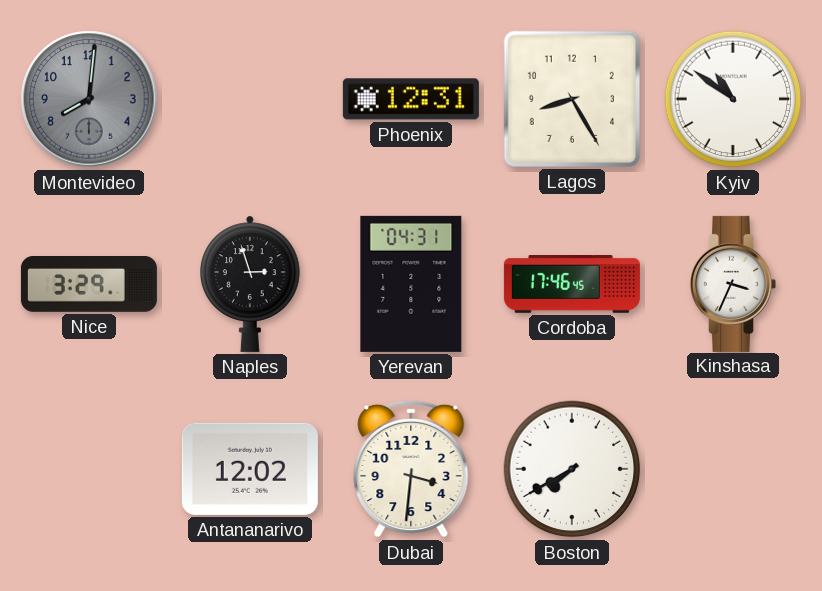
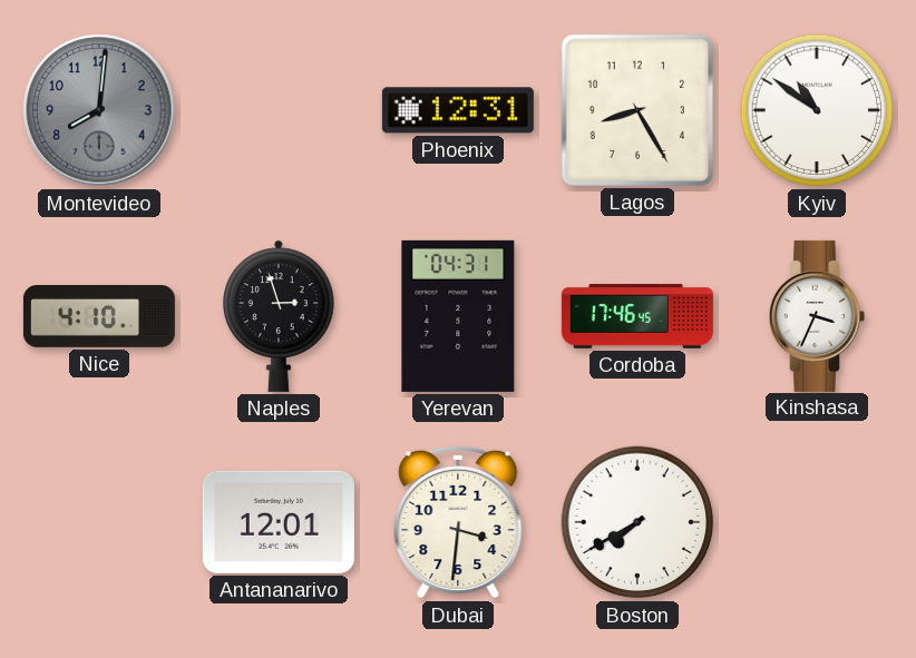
Nice: 3:29 -> 4:10
Antananarivo: 12:02 -> 12:01
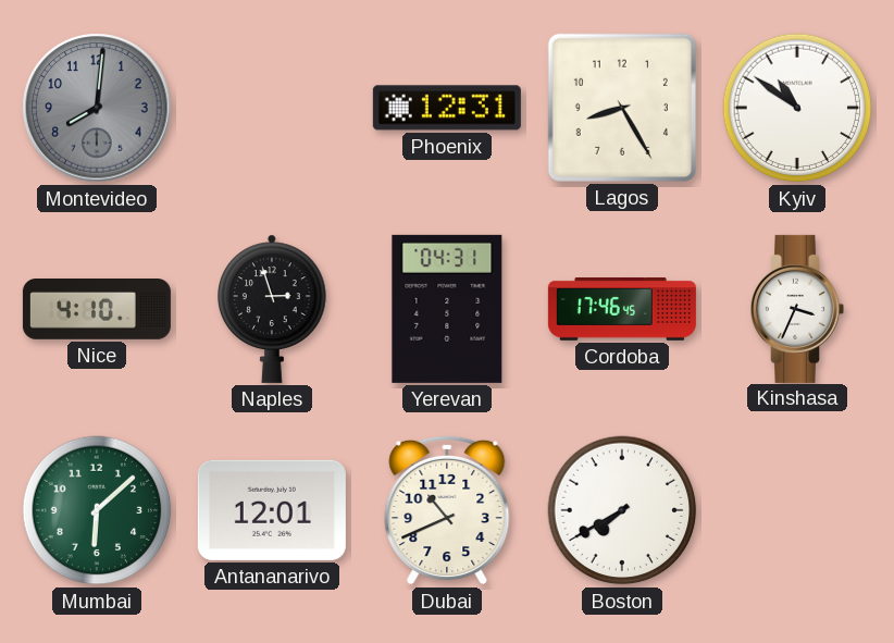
Mumbai: none -> 6:08
Dubai: 3:31 -> 10:41
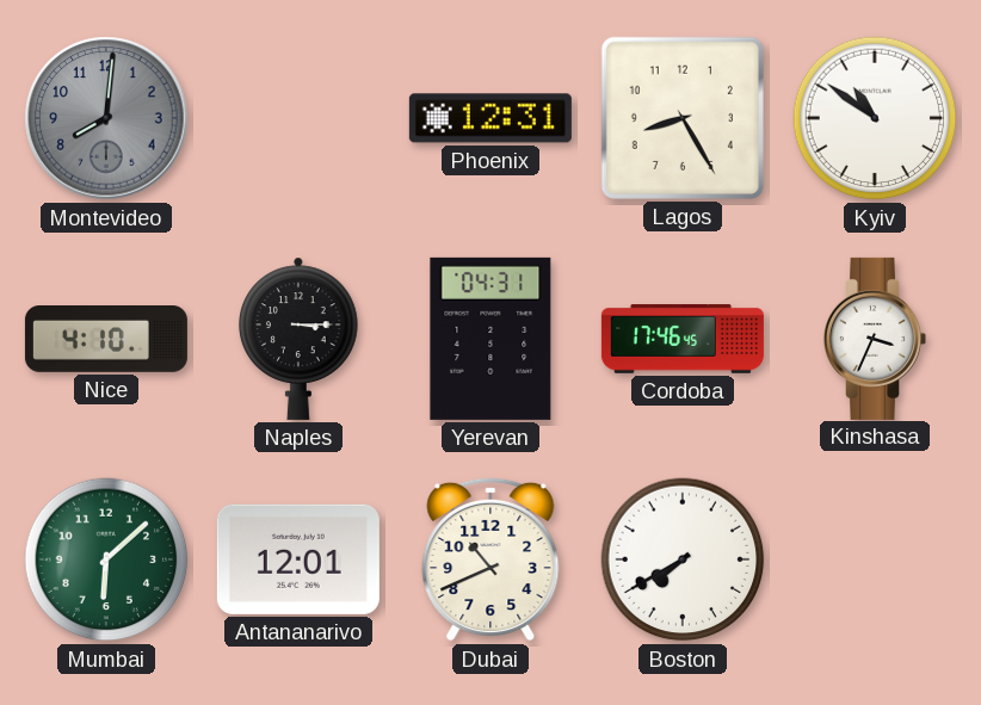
Naples: 2:57 -> 3:15
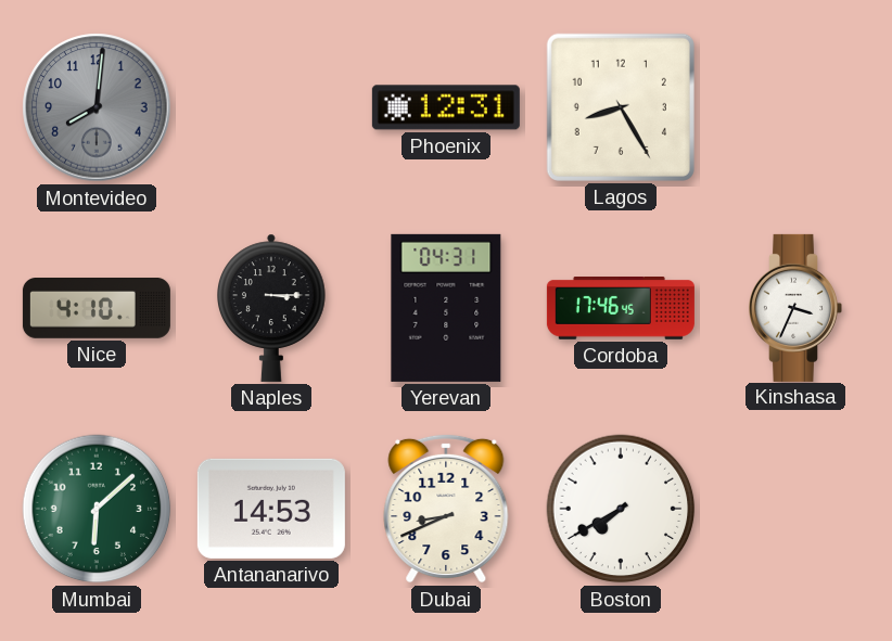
Kyiv: 10:51 -> none
Antananarivo: 12:01 -> 14:53
Dubai: 10:41 -> 8:41
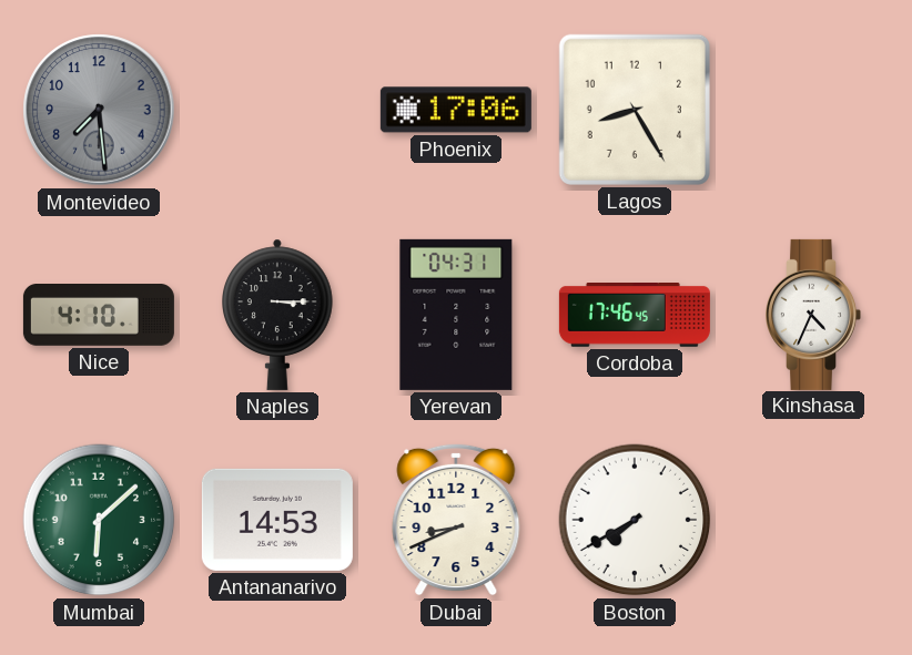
Montevideo: 8:01 -> 7:29
Phoenix: 12:31 -> 17:06
Kinshasa: 3:34 -> 4:34
